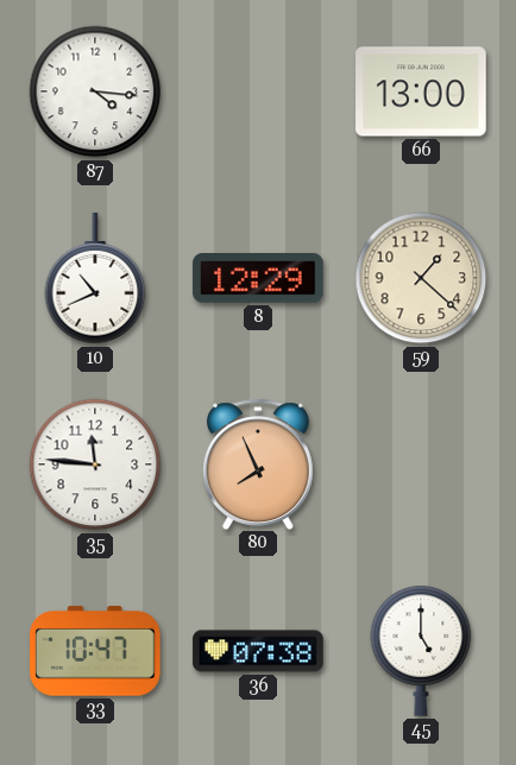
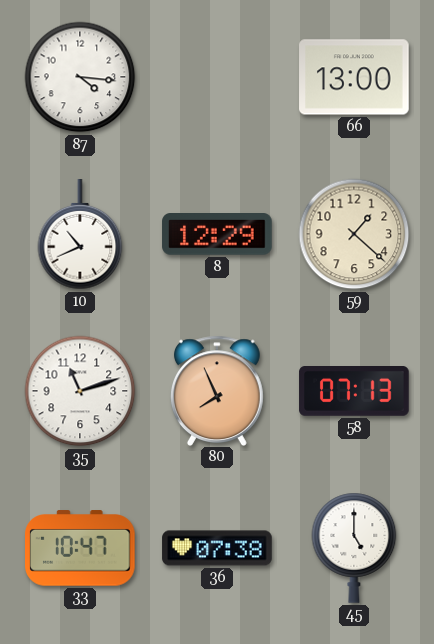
35: 11:46 -> 11:12
58: none -> 07:13
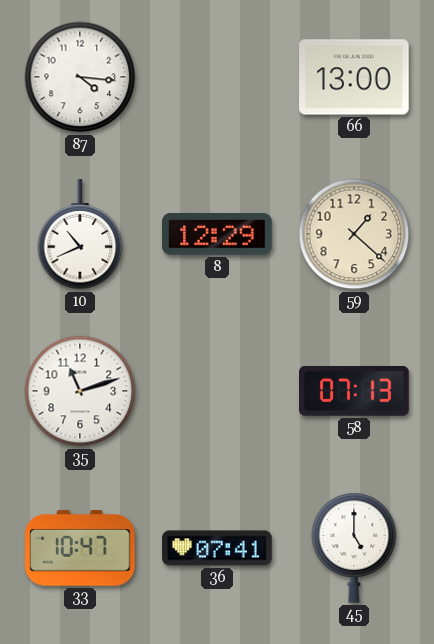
80: 7:56 -> none
36: 07:38 -> 07:41
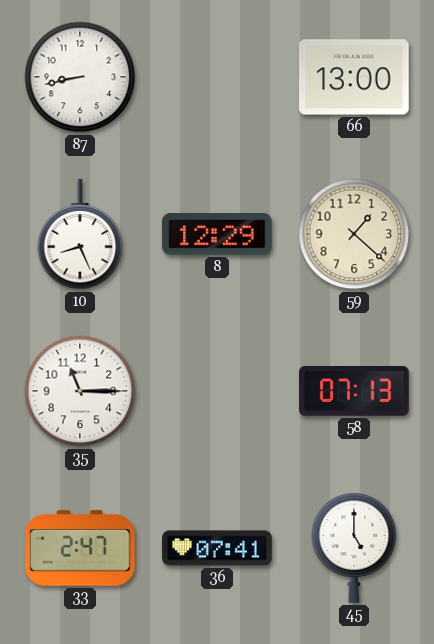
87: 4:16 -> 8:43
10: 10:41 -> 8:26
35: 11:12 -> 11:15
33: 10:47 -> 2:47
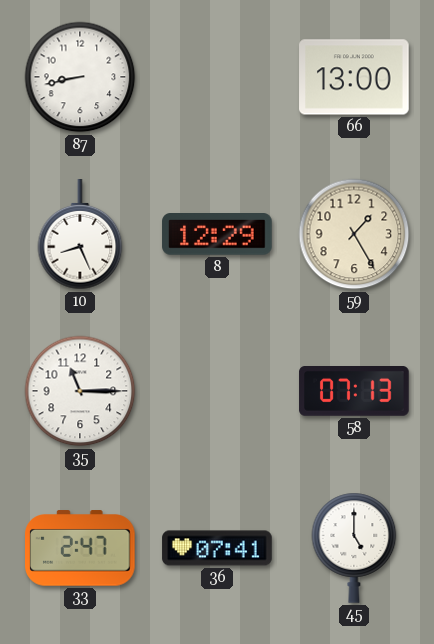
59: 1:22 -> 1:25
